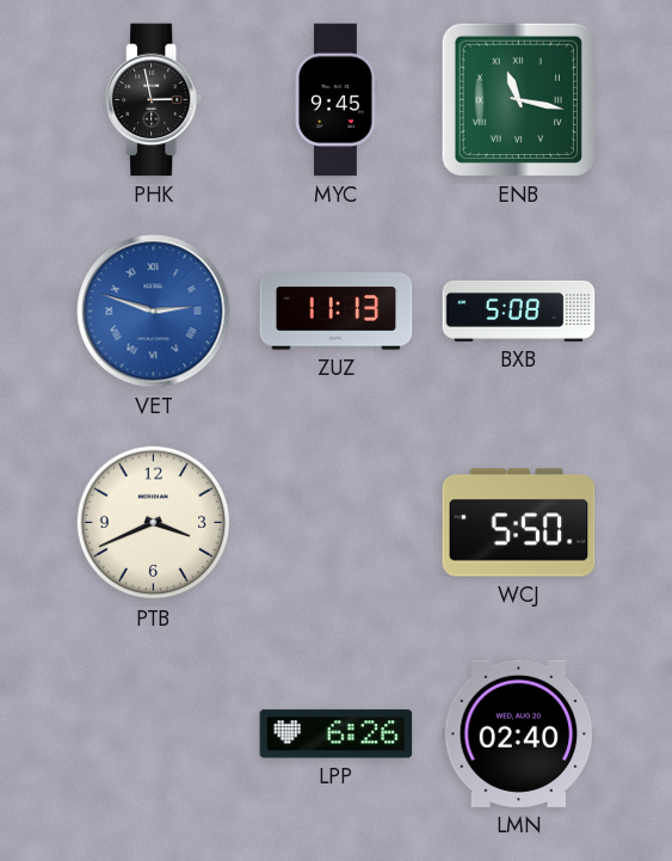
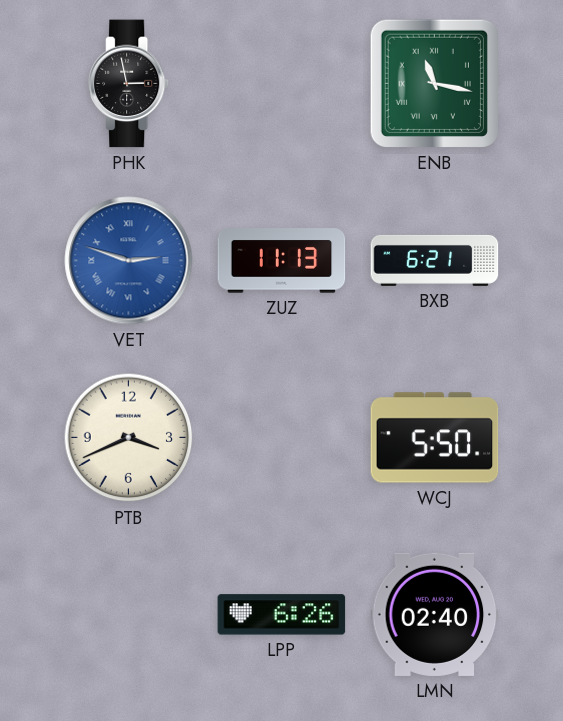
MYC: 9:45 -> none
BXB: 5:08 -> 6:21
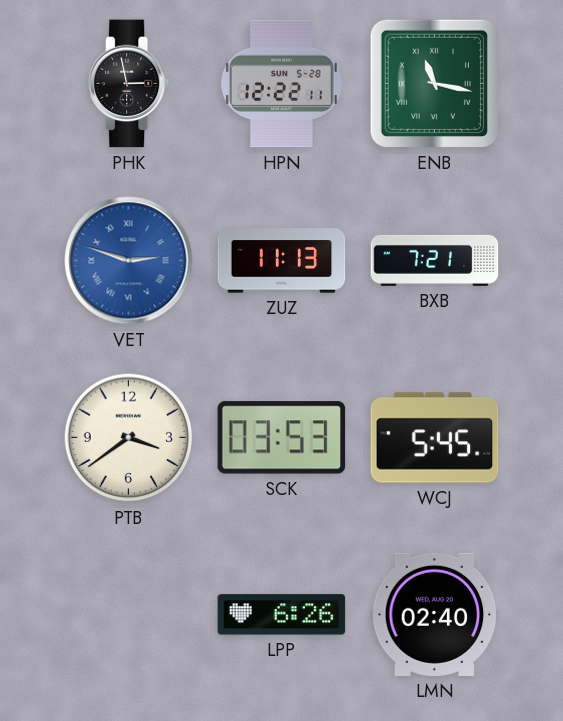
HPN: none -> 12:22
BXB: 6:21 -> 7:21
PTB: 3:41 -> 3:39
SCK: none -> 03:53
WCJ: 5:50 -> 5:45
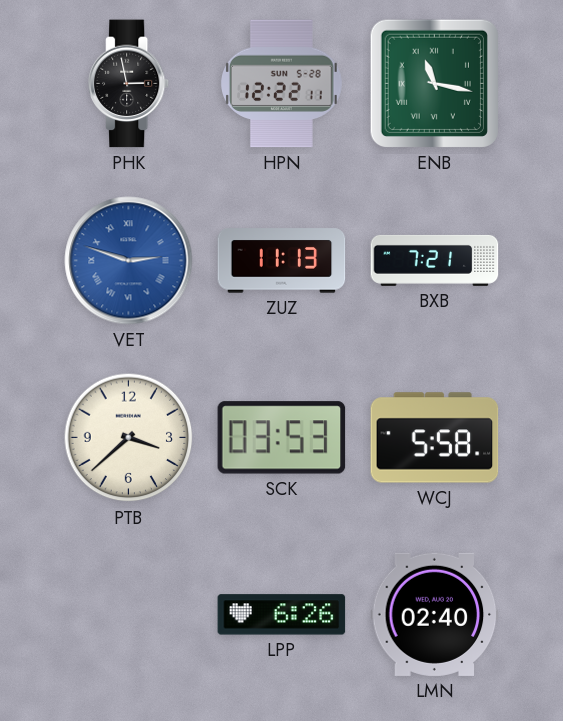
PTB: 3:39 -> 3:38
WCJ: 5:45 -> 5:58
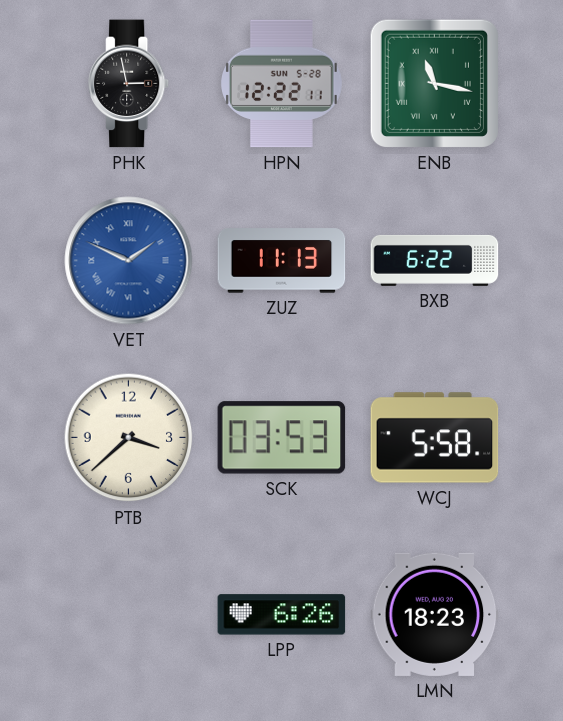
VET: 2:48 -> 1:49
BXB: 7:21 -> 6:22
LMN: 02:40 -> 18:23
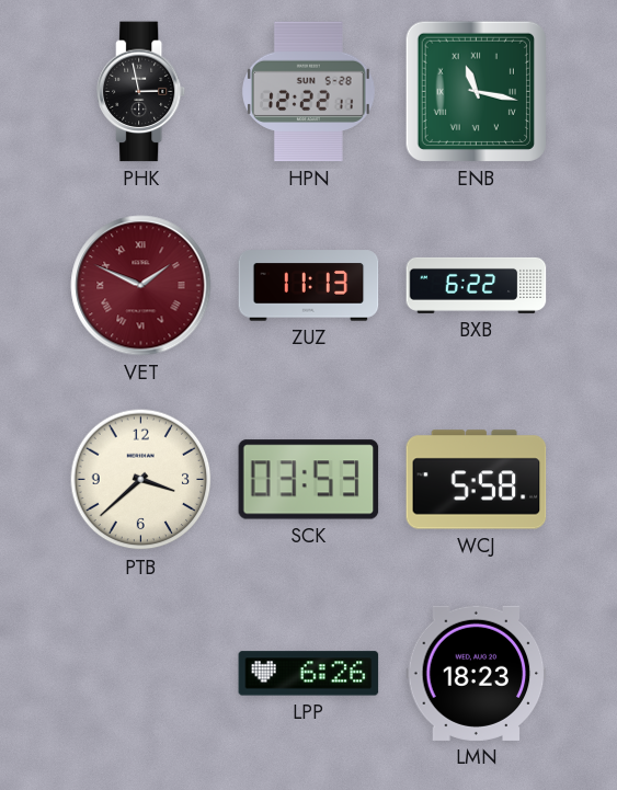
VET dial: blue -> burgundy
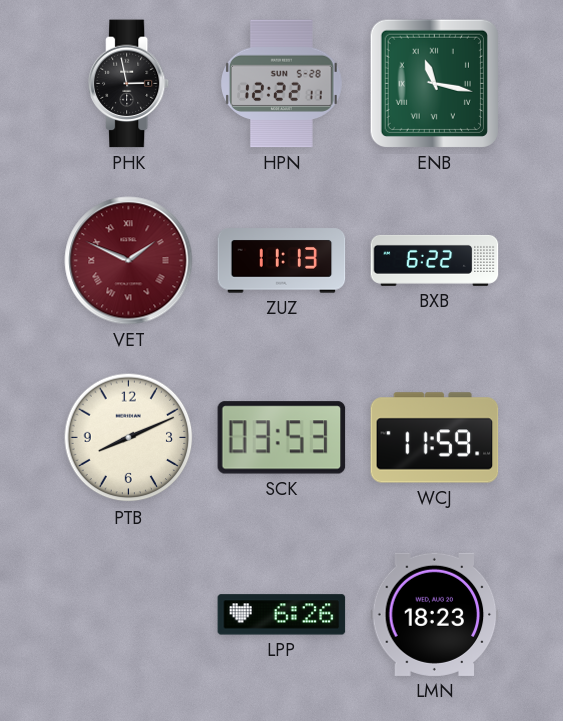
PTB: 3:38 -> 8:11
WCJ: 5:58 -> 11:59
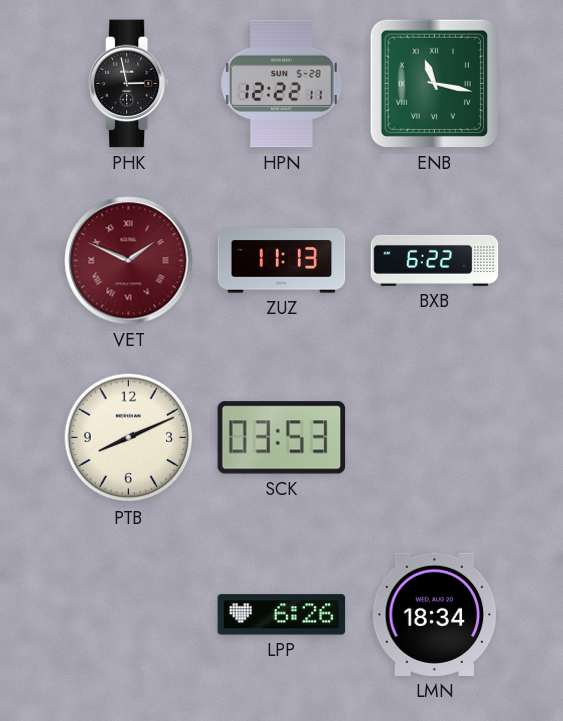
WCJ: 11:59 -> none
LMN: 18:23 -> 18:34
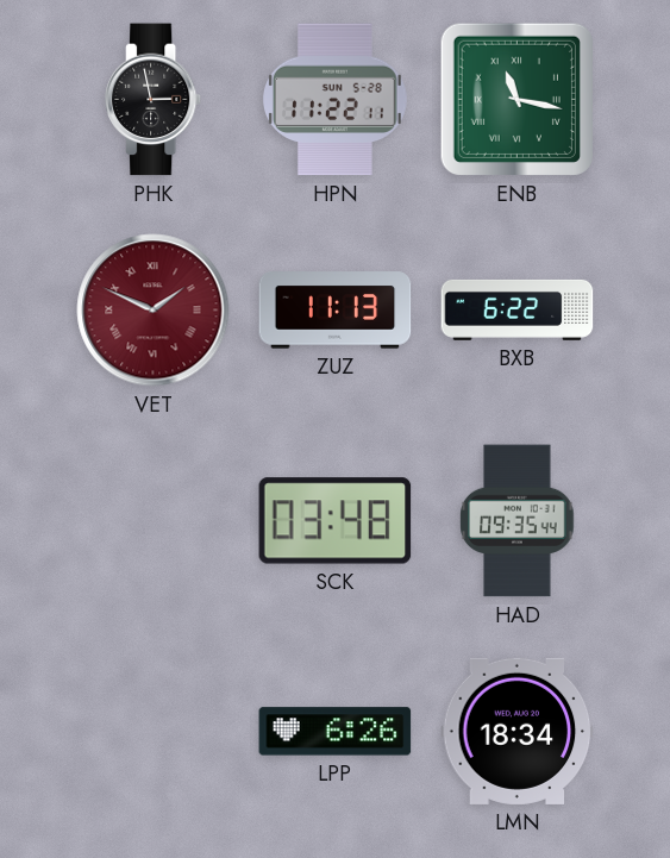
HPN: 12:22 -> 11:22
PTB: 8:11 -> none
SCK: 03:53 -> 03:48
HAD: none -> 09:35
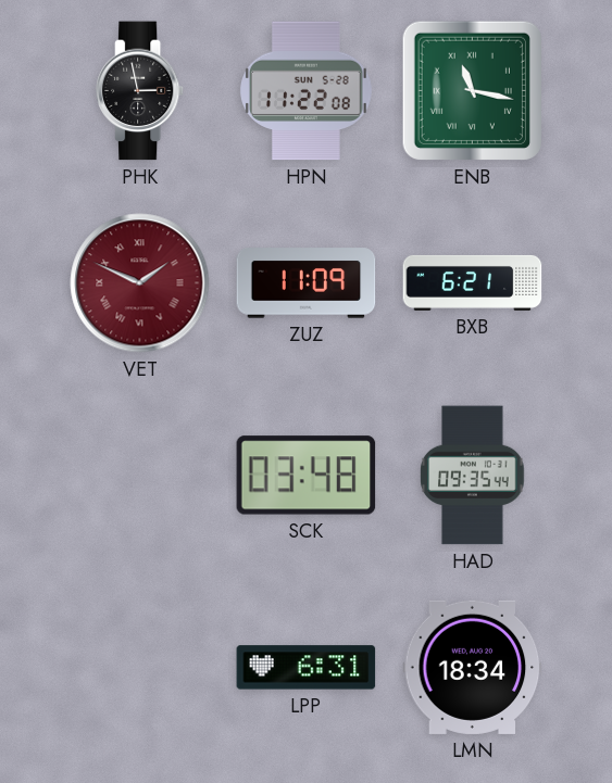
HPN: 11:22:11 -> 11:22:08
ZUZ: 11:13 -> 11:09
BXB: 6:22 -> 6:21
LPP: 6:26 -> 6:31
